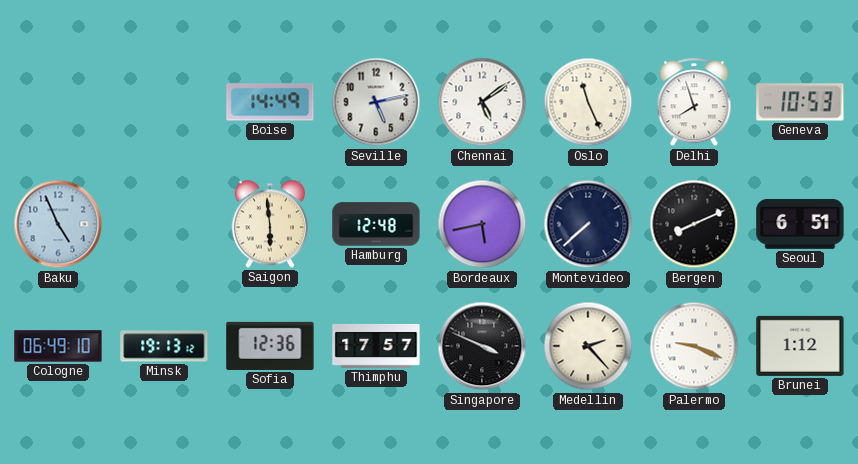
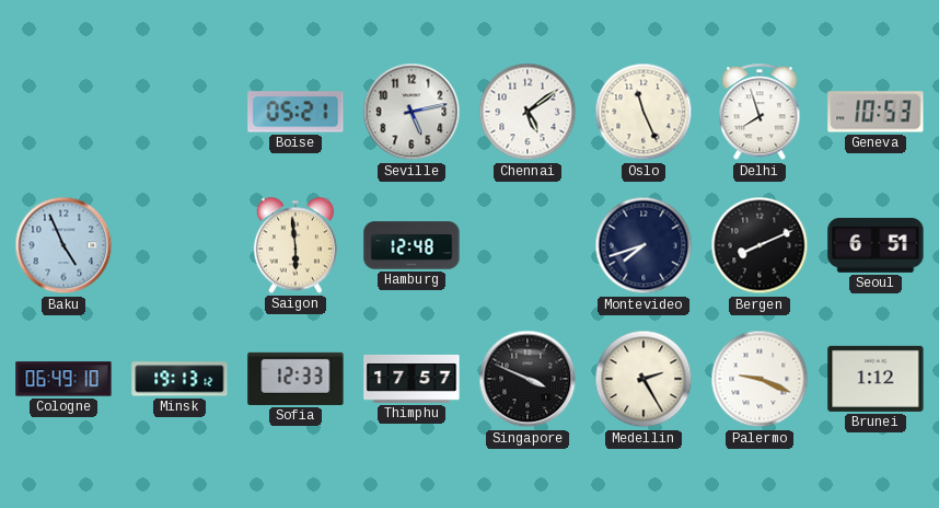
Boise: 14:49 -> 05:21
Bordeaux: 5:43 -> none
Montevideo: 7:38 -> 7:42
Sofia: 12:36 -> 12:33
Medellin: 2:23 -> 2:25
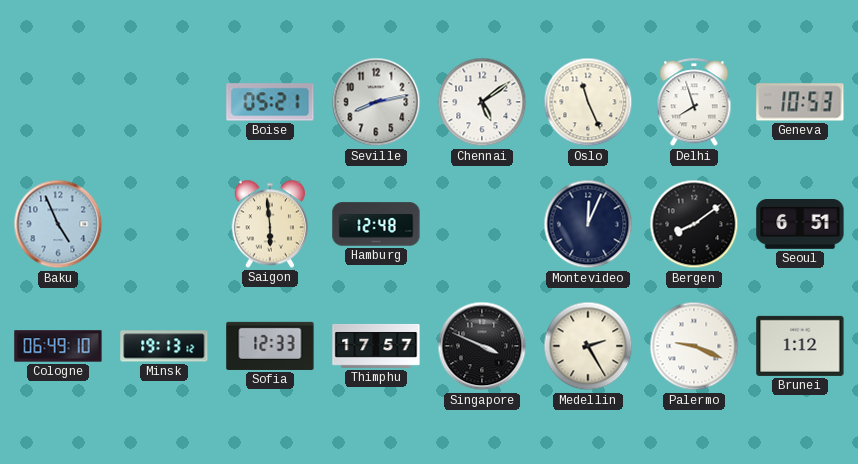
Seville: 5:13 -> 8:13
Montevideo: 7:42 -> 12:04
Bergen: 8:11 -> 8:09
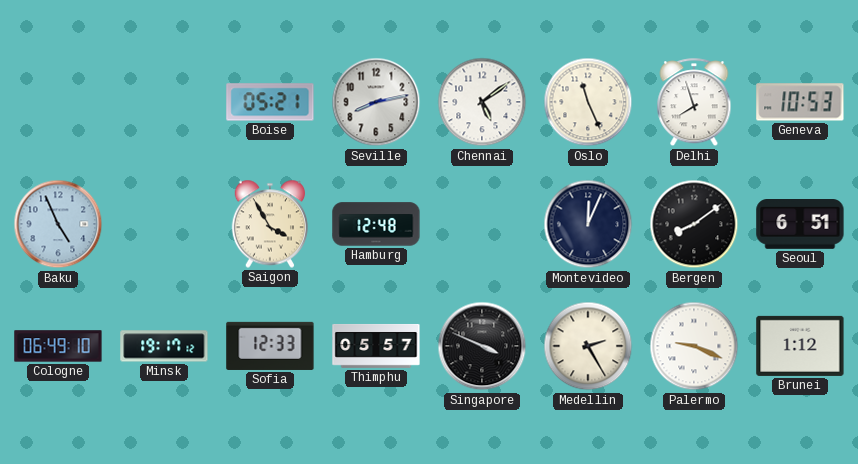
Saigon: 5:59 -> 3:55
Minsk: 19:13 -> 19:17
Thimphu: 17:57 -> 05:57
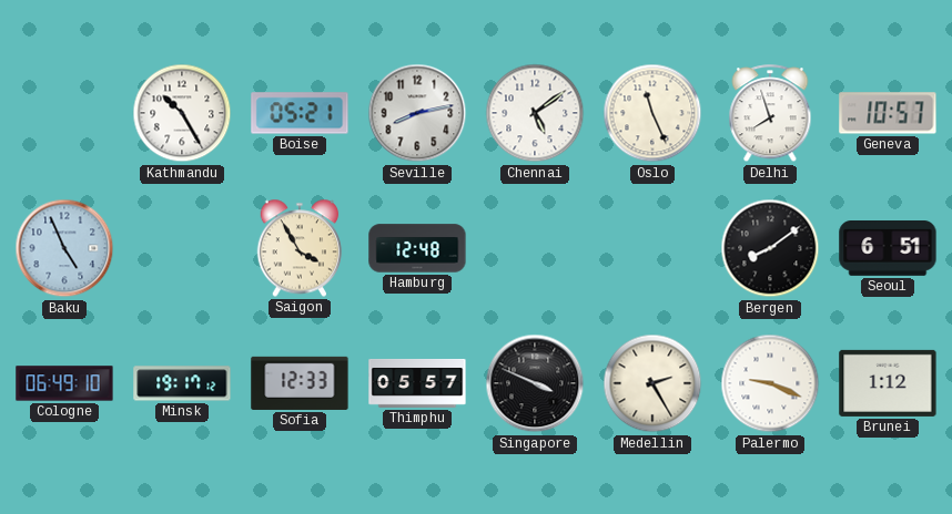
Kathmandu: none -> 10:25
Geneva: 10:53 -> 10:57
Montevideo: 12:04 -> none
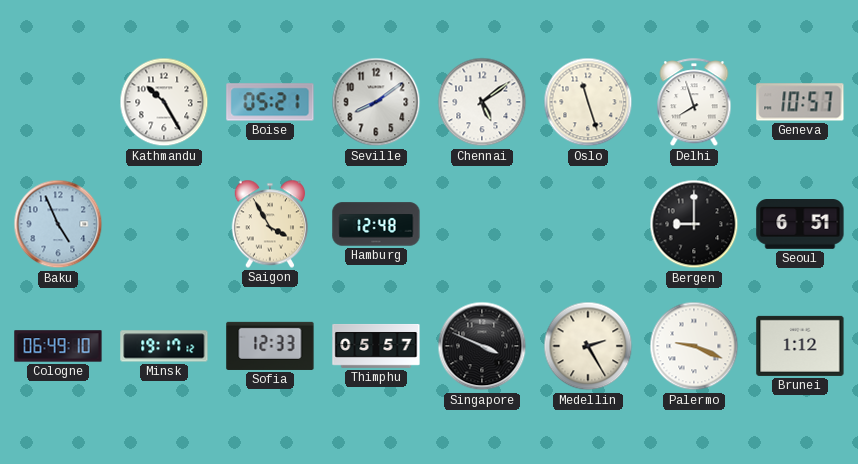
Seville: 8:13 -> 8:09
Oslo: 11:26 -> 11:27
Bergen: 8:09 -> 9:00
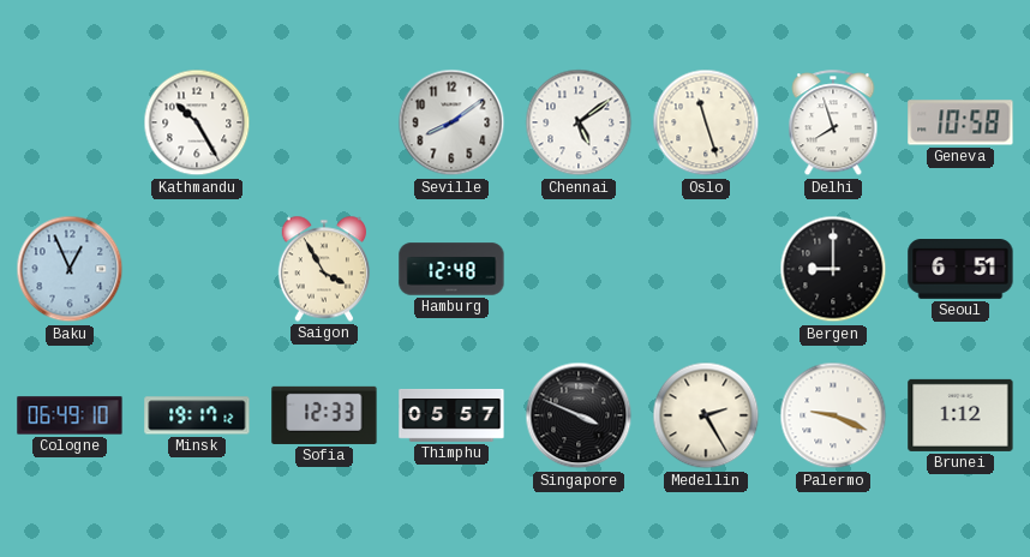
Boise: 05:21 -> none
Geneva: 10:57 -> 10:58
Baku: 4:56 -> 12:56
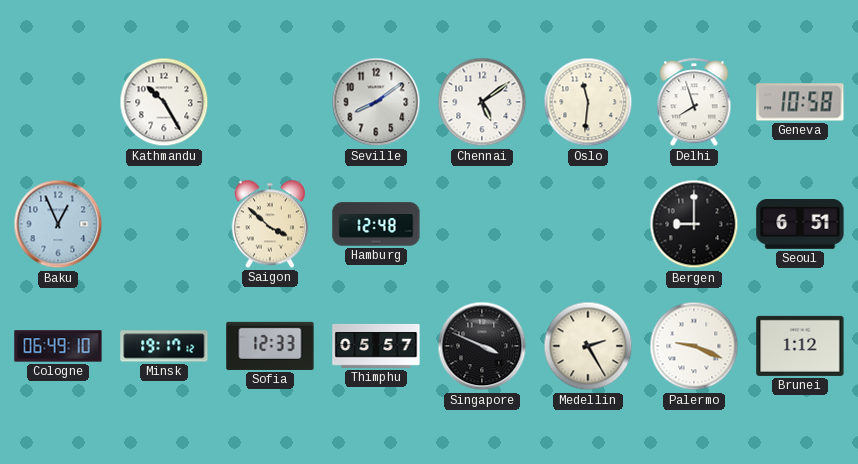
Oslo: 11:27 -> 11:31
Saigon: 3:55 -> 3:52
